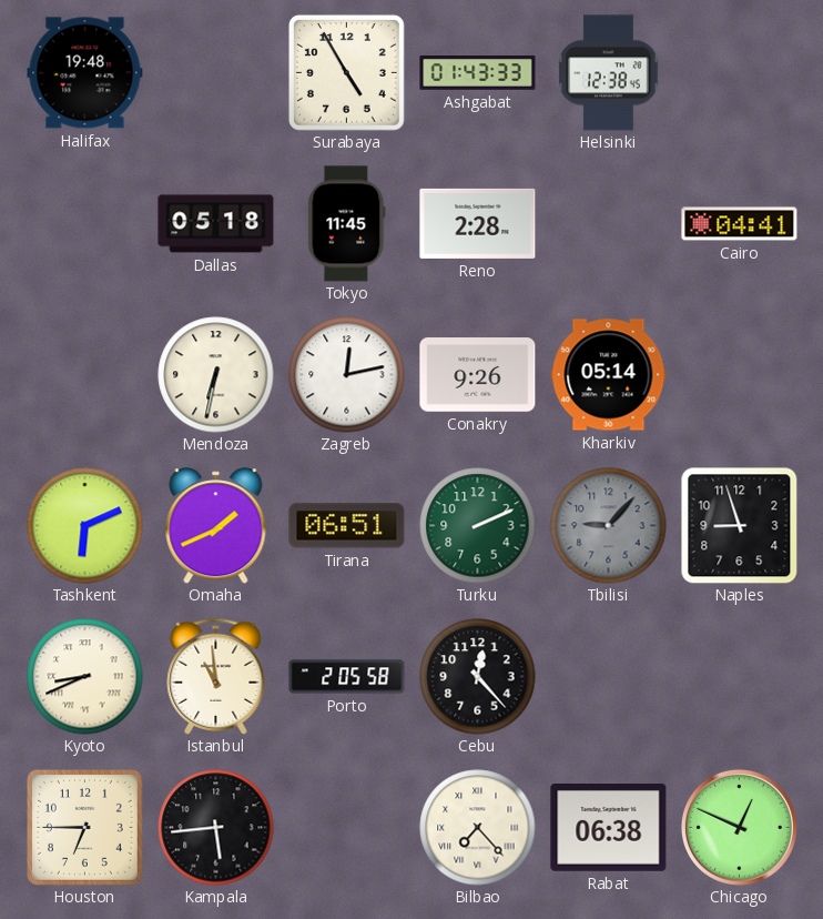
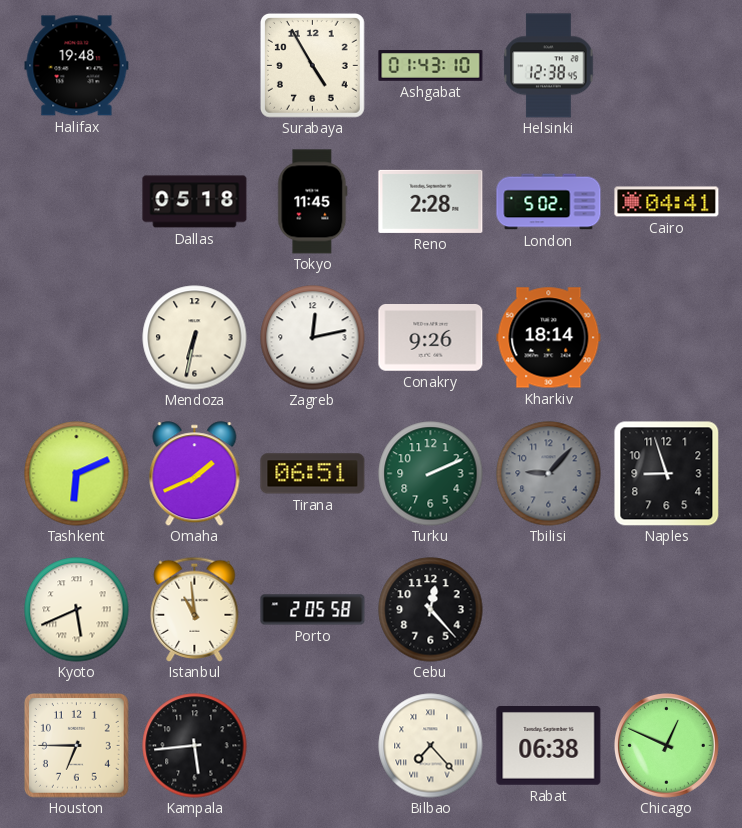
Ashgabat: 01:43:33 -> 01:43:10
London: none -> 5:02
Kharkiv: 05:14 -> 18:14
Kyoto: 8:41 -> 5:41
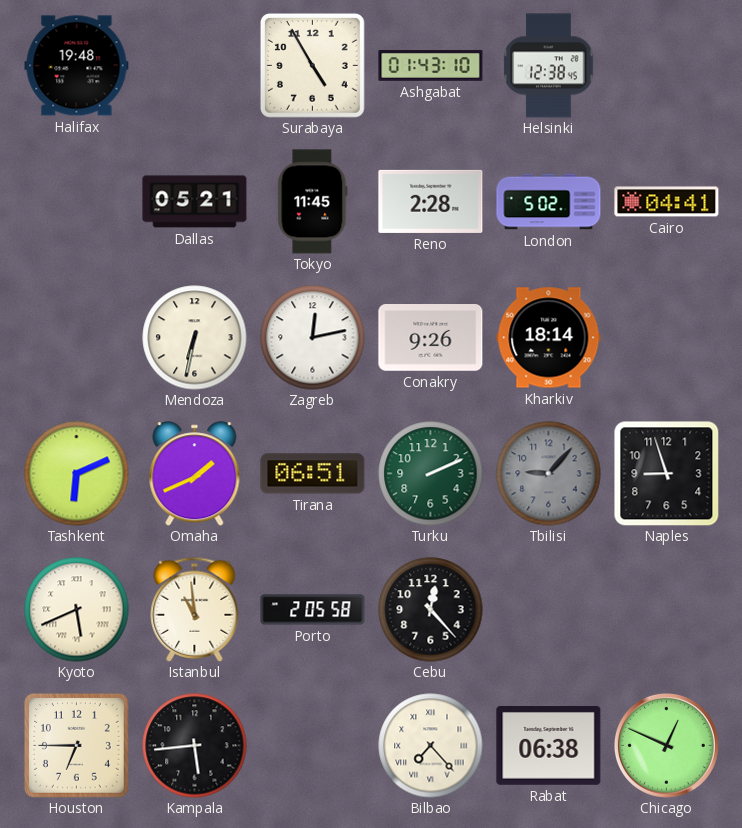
Dallas: 05:18 -> 05:21
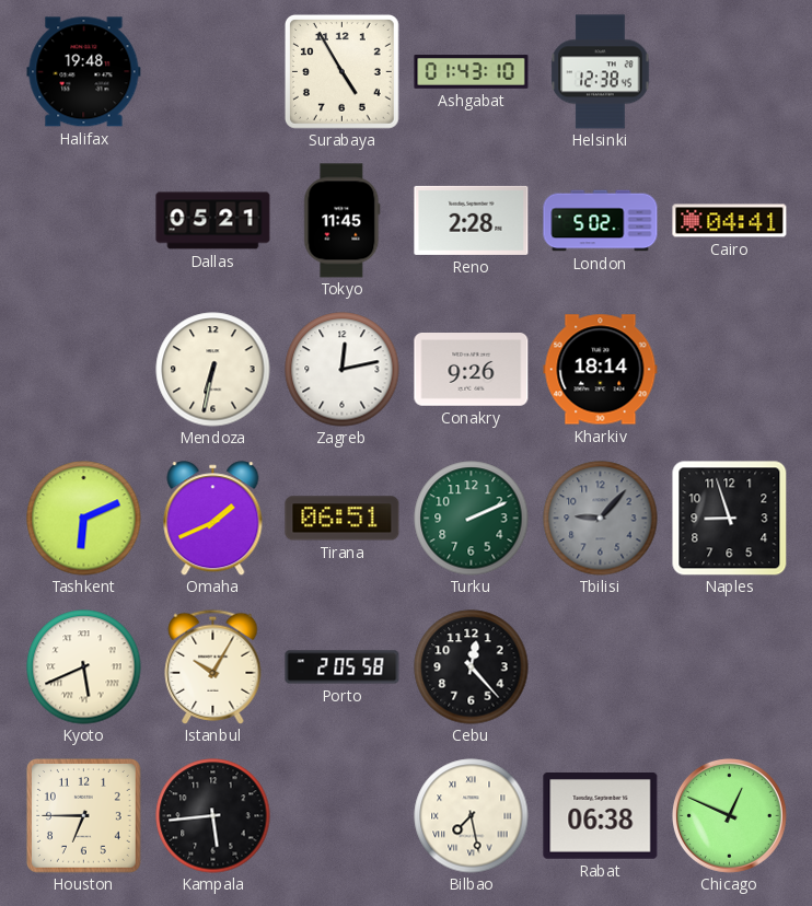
Istanbul: 10:59 -> 10:05
Bilbao: 7:23 -> 7:28
